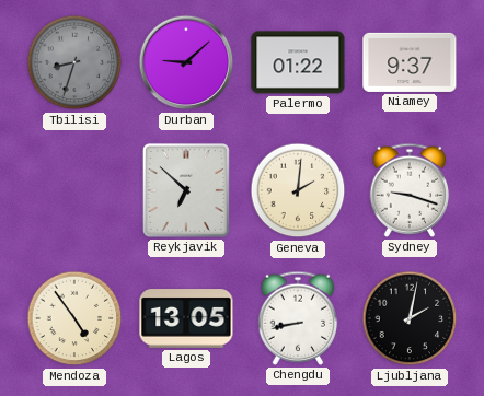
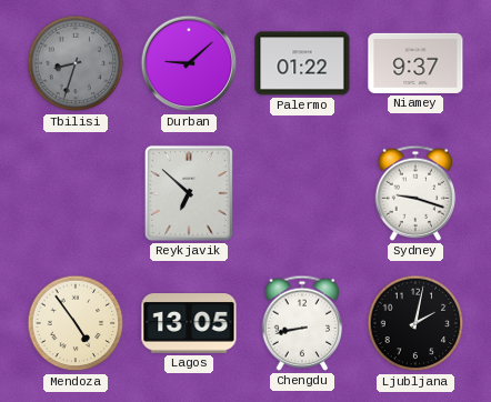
Geneva: 2:01 -> none
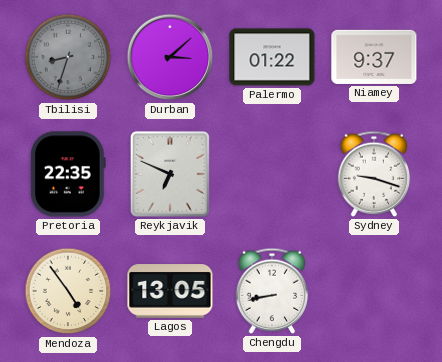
Durban: 9:08 -> 3:08
Pretoria: none -> 22:35
Reykjavik: 6:52 -> 6:49
Ljubljana: 2:02 -> none
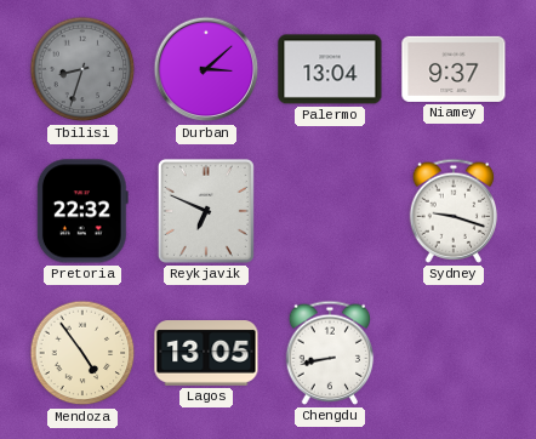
Palermo: 01:22 -> 13:04
Pretoria: 22:35 -> 22:32
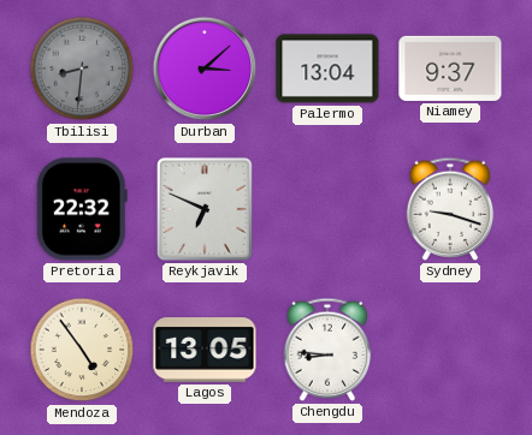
Tbilisi: 8:33 -> 8:31
Chengdu: 8:43 -> 8:46
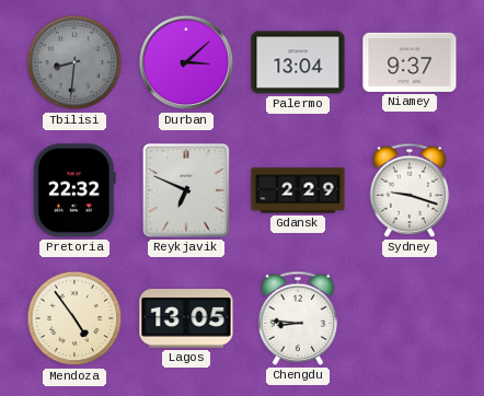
Gdansk: none -> 2:29
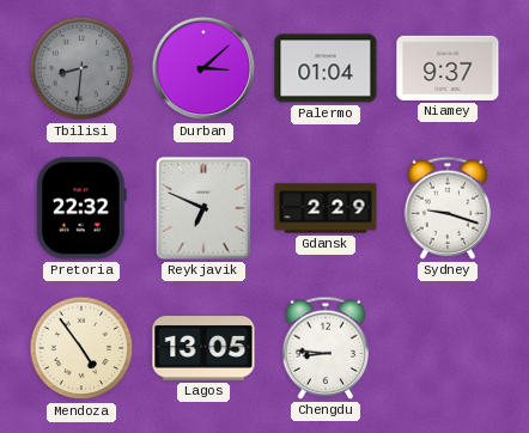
Palermo: 13:04 -> 01:04
